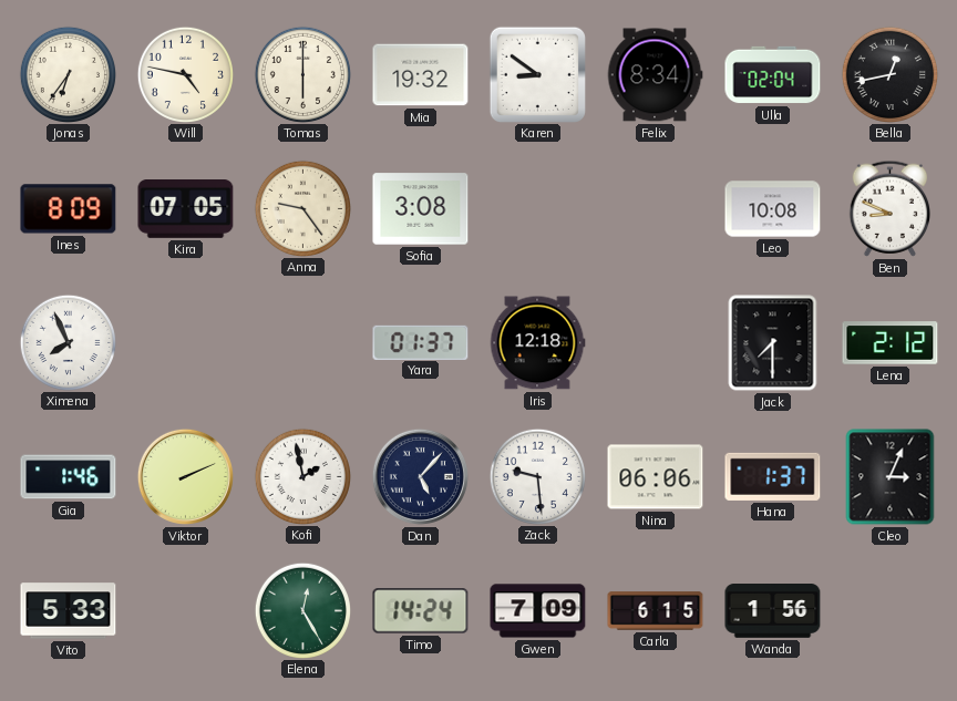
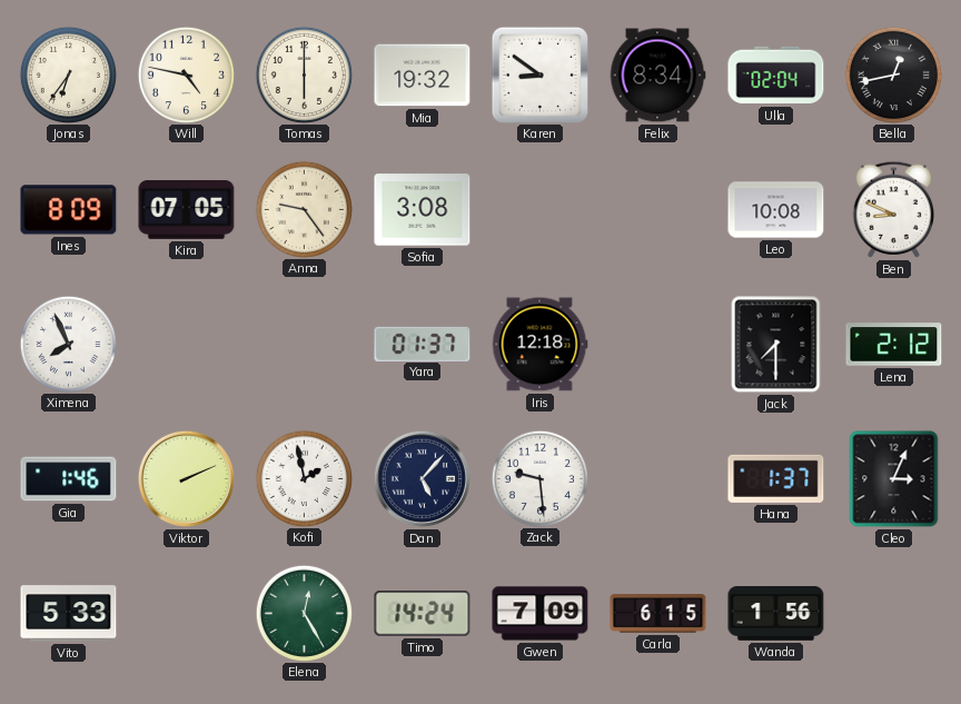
Nina: 06:06 -> none
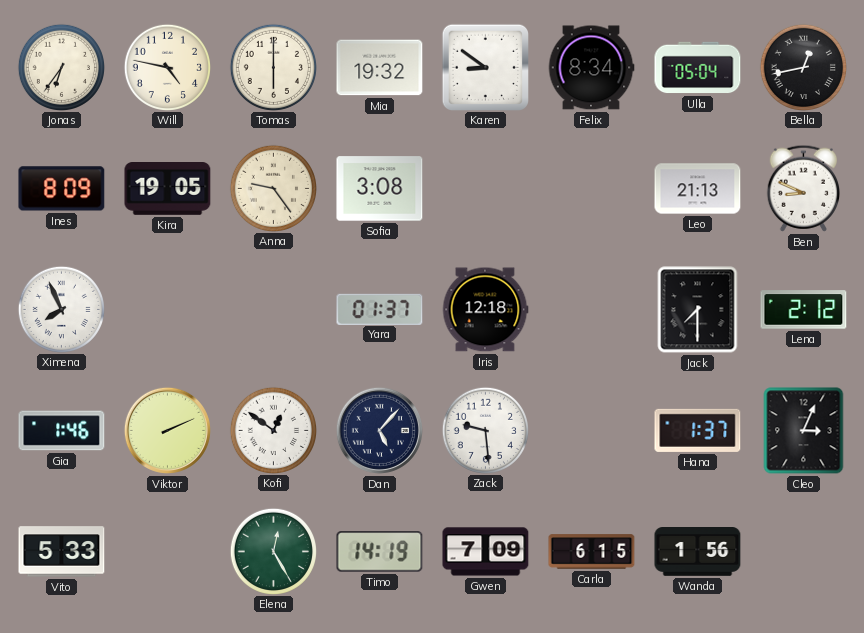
Ulla: 02:04 -> 05:04
Kira: 07:05 -> 19:05
Leo: 10:08 -> 21:13
Kofi: 1:58 -> 12:51
Timo: 14:24 -> 14:19
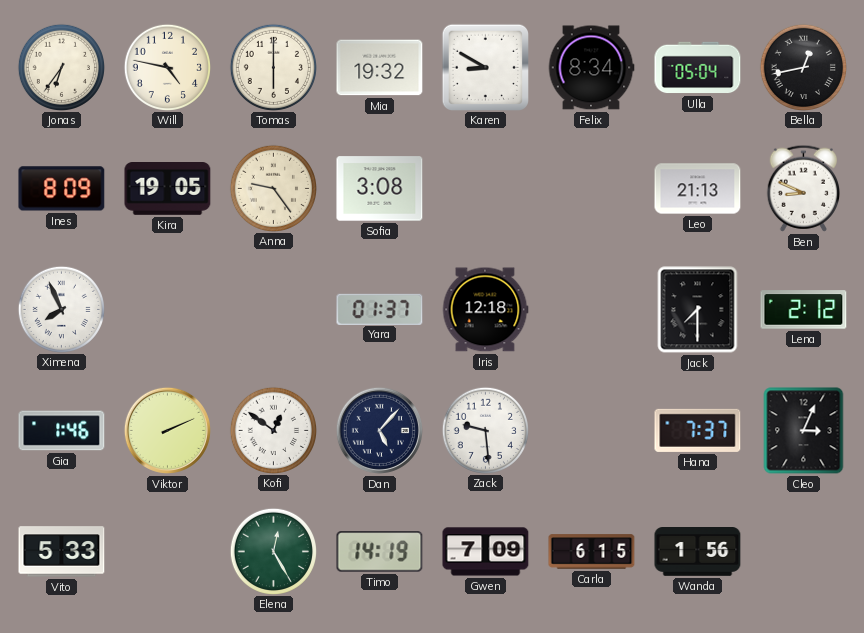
Karen: 8:51 -> 8:50
Hana: 1:37 -> 7:37
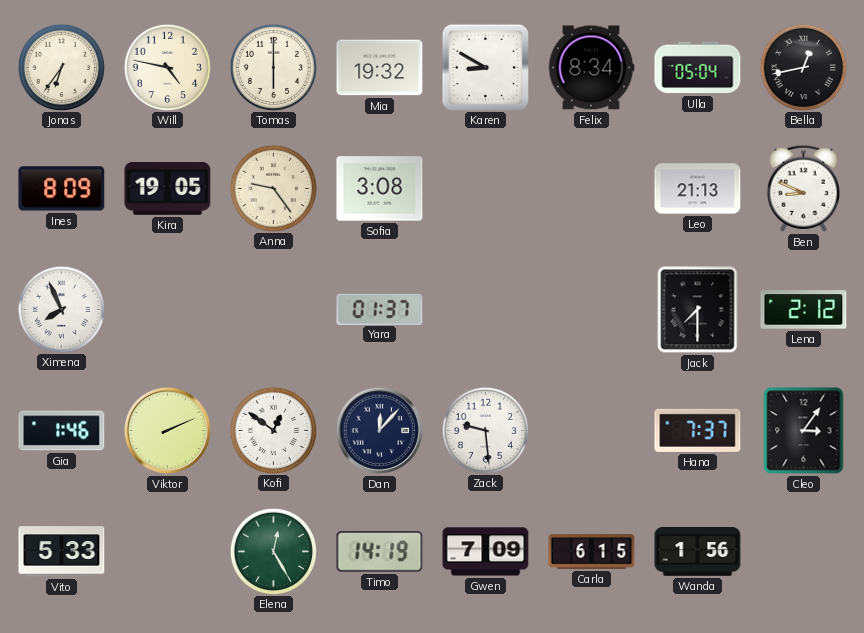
Iris: 12:18 -> none
Dan: 5:07 -> 12:07
Cleo: 3:04 -> 3:06
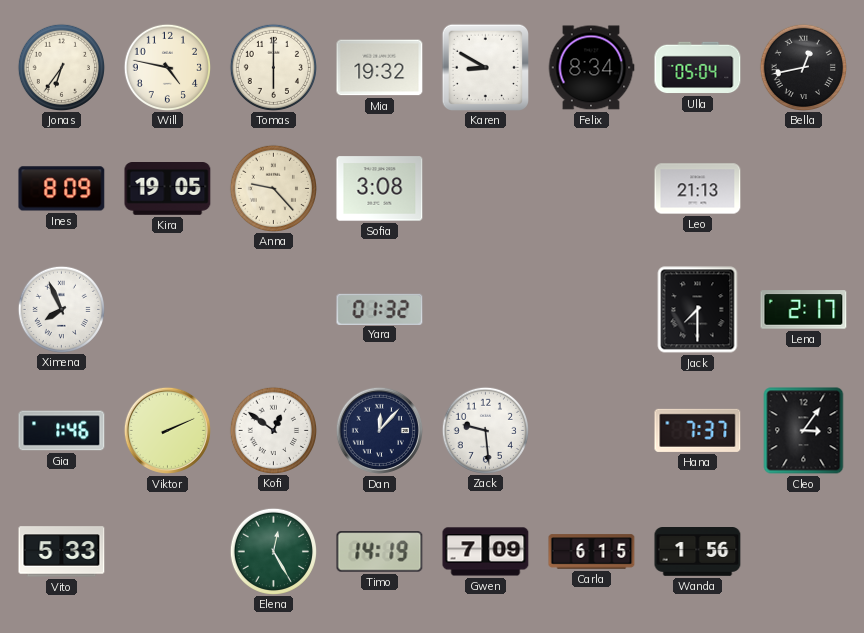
Anna: 9:24 -> 9:23
Ben: 8:49 -> none
Yara: 01:37 -> 01:32
Lena: 2:12 -> 2:17
